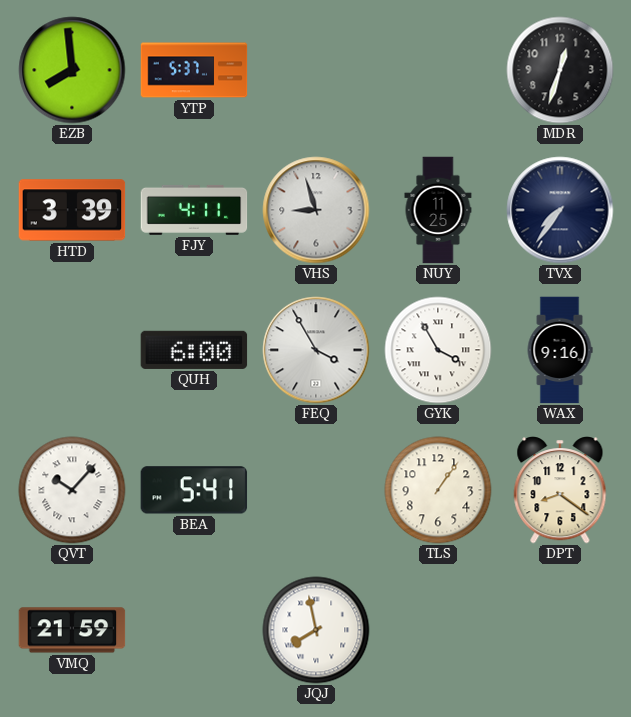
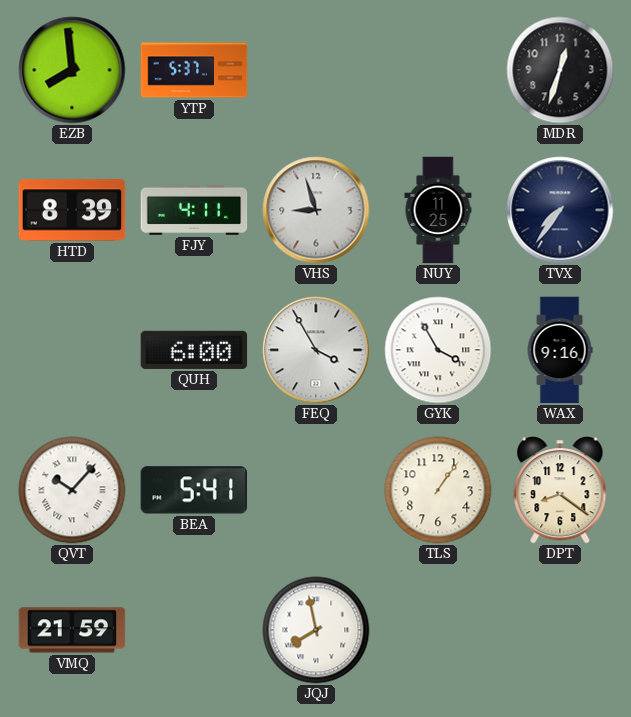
HTD: 3:39 -> 8:39
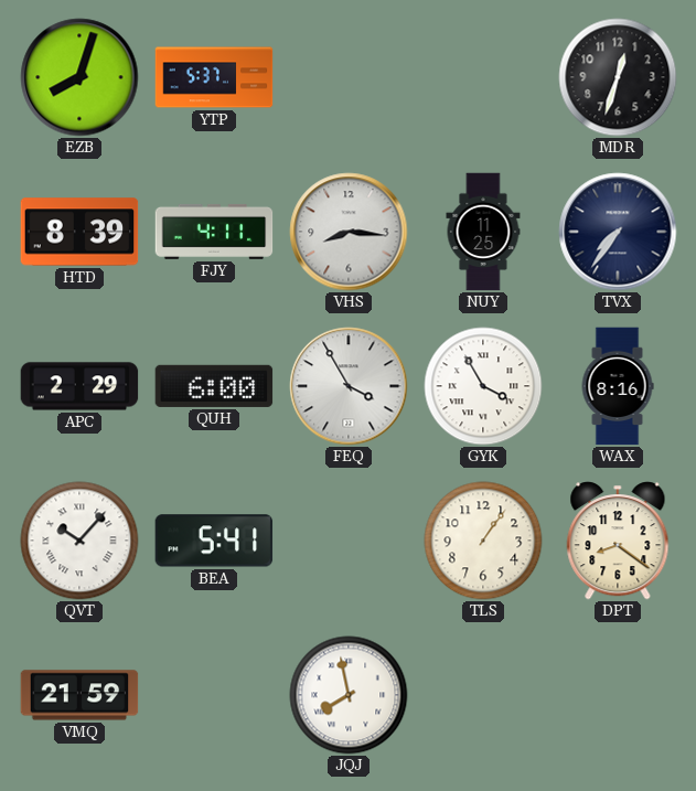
EZB: 7:59 -> 8:03
VHS: 8:57 -> 8:16
APC: none -> 2:29
WAX: 9:16 -> 8:16
